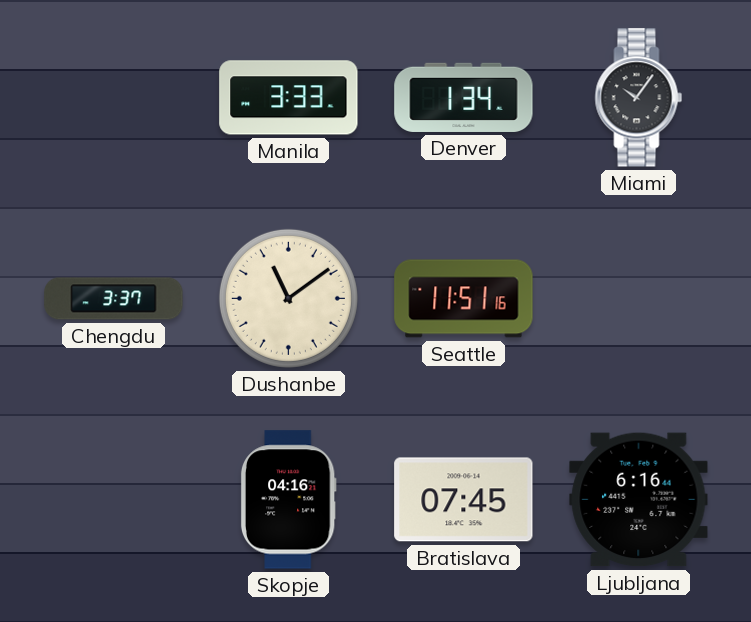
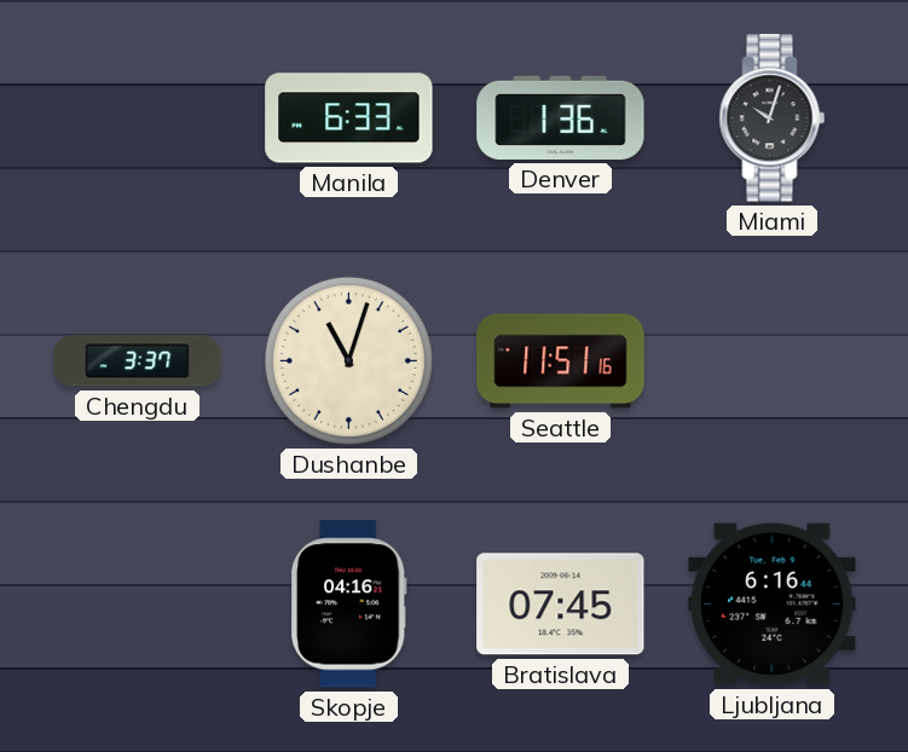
Manila: 3:33 -> 6:33
Denver: 1:34 -> 1:36
Miami: 10:06 -> 10:03
Dushanbe: 11:09 -> 11:03
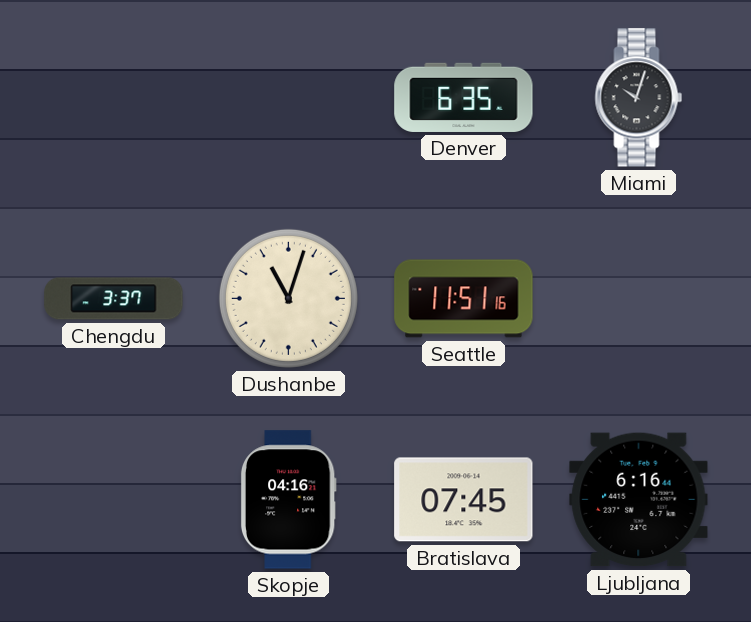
Manila: 6:33 -> none
Denver: 1:36 -> 6:35
